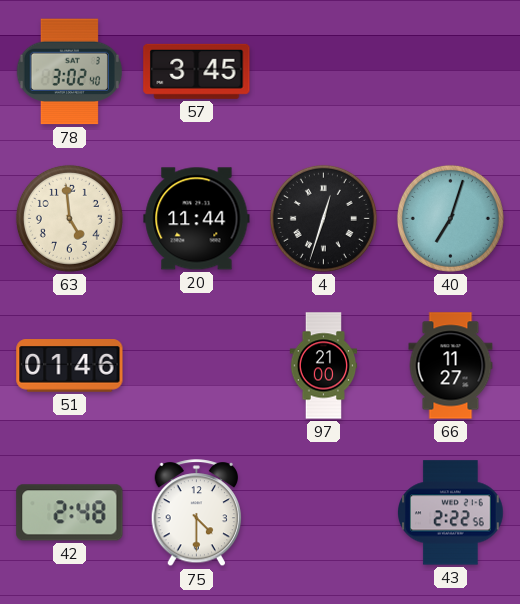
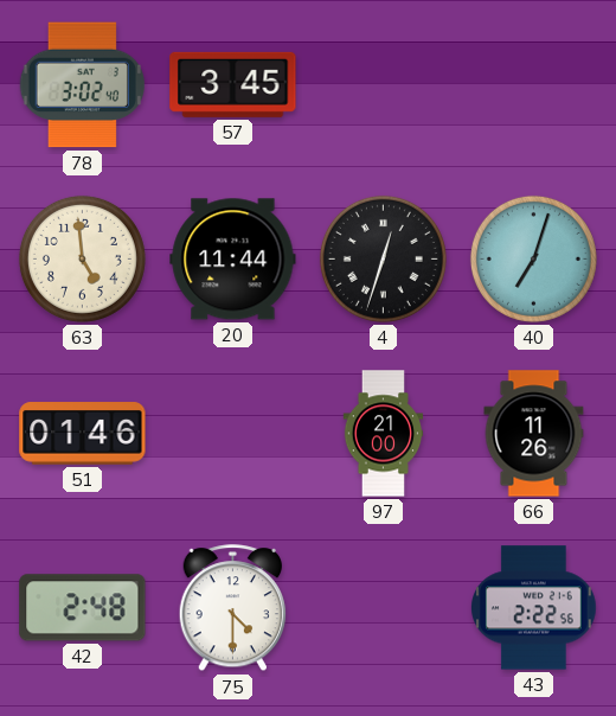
66: 11:27 -> 11:26
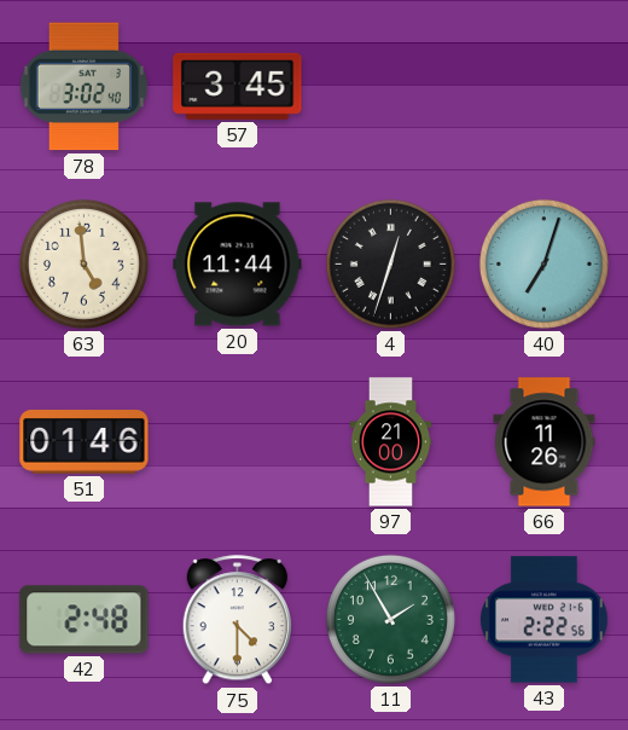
11: none -> 1:55
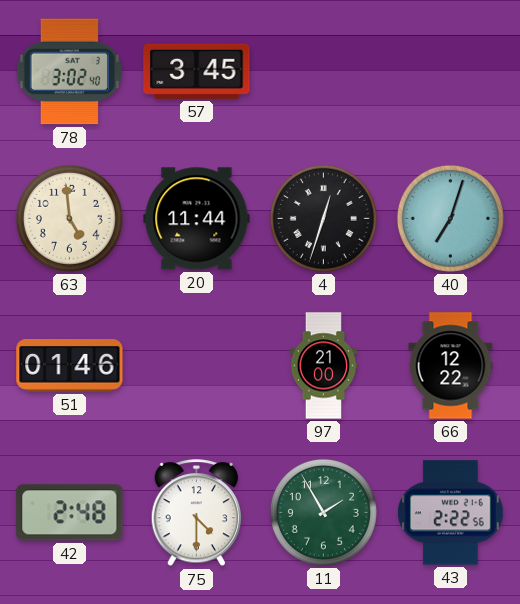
66: 11:26 -> 12:22
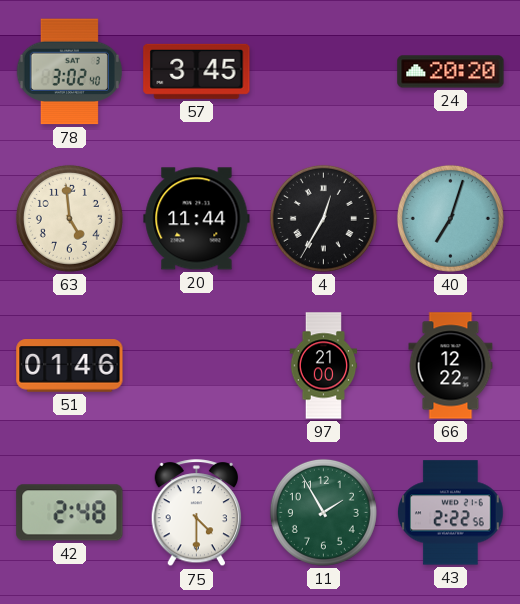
24: none -> 20:20
4: 12:33 -> 12:35
